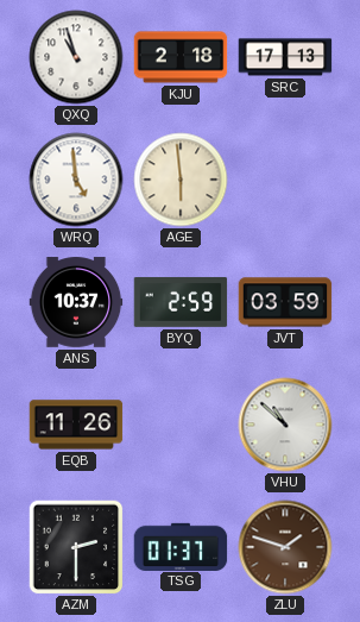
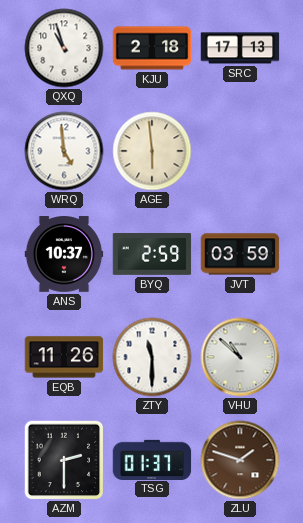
ZTY: none -> 11:30
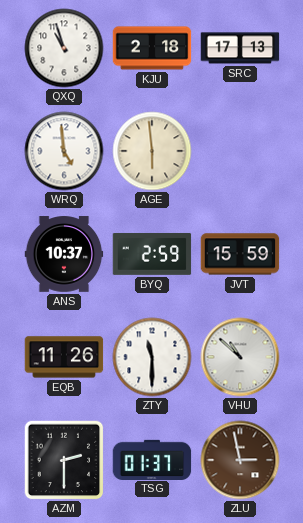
JVT: 03:59 -> 15:59
ZLU: 1:48 -> 2:58
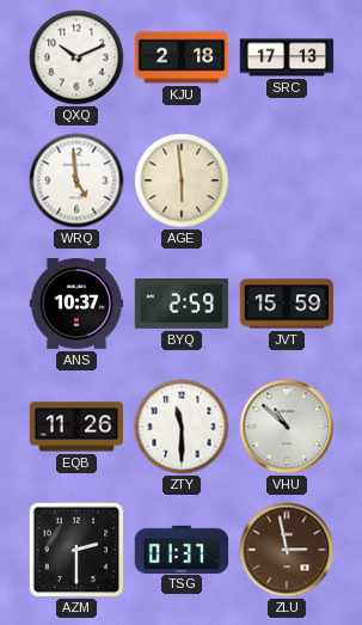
QXQ: 10:57 -> 10:11
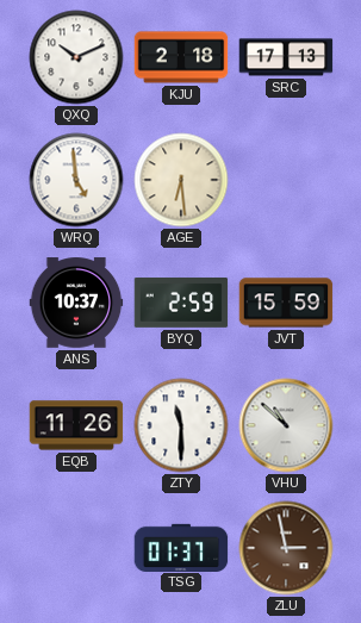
AGE: 5:59 -> 6:29
AZM: 2:30 -> none
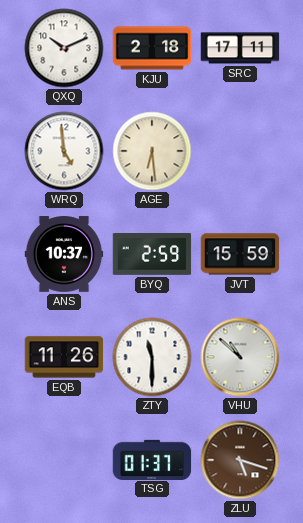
SRC: 17:13 -> 17:11
ZLU: 2:58 -> 5:18
